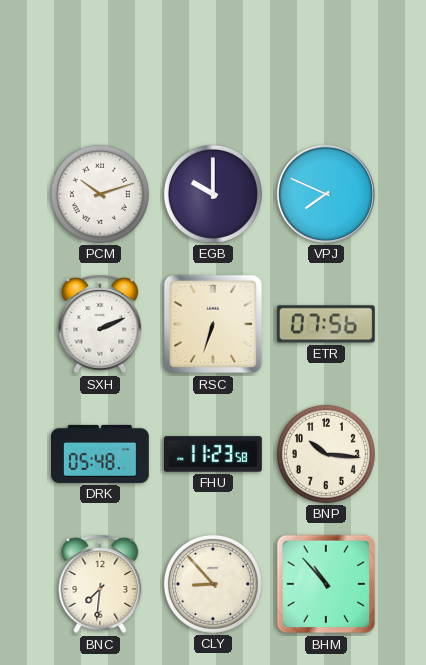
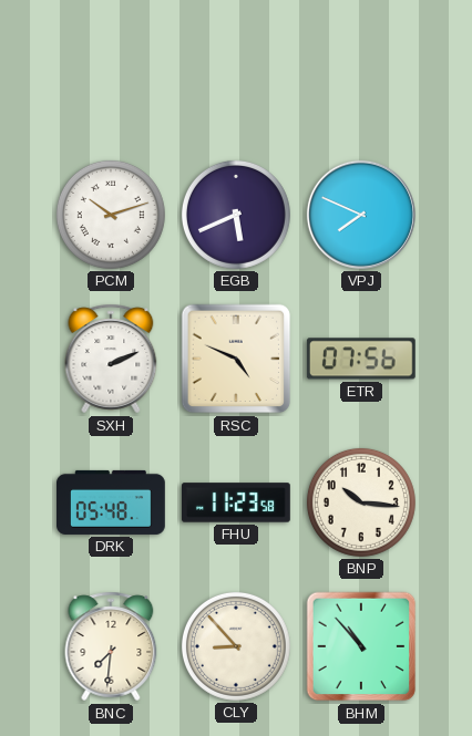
EGB: 10:00 -> 5:41
RSC: 6:33 -> 4:49
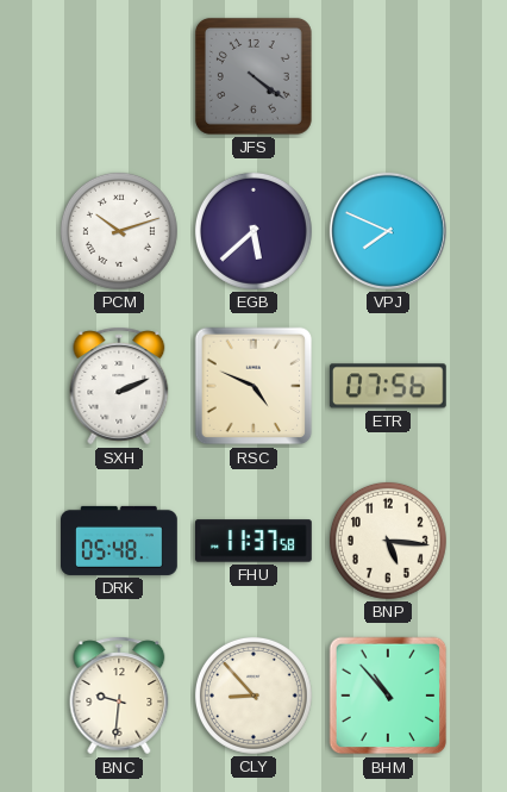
JFS: none -> 4:21
EGB: 5:41 -> 5:38
FHU: 11:23 -> 11:37
BNP: 10:16 -> 5:16
BNC: 7:31 -> 9:31
